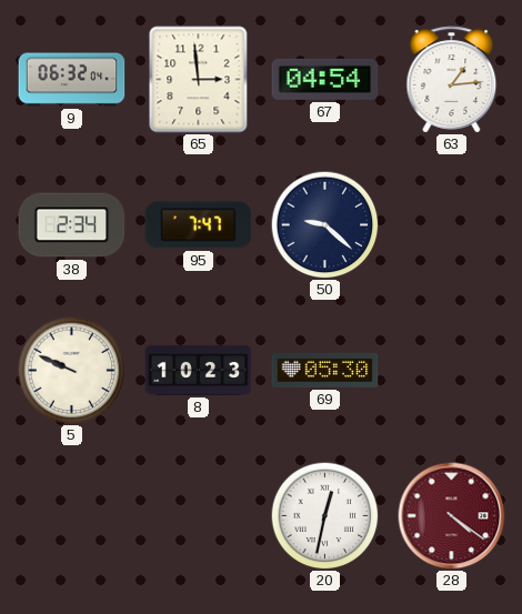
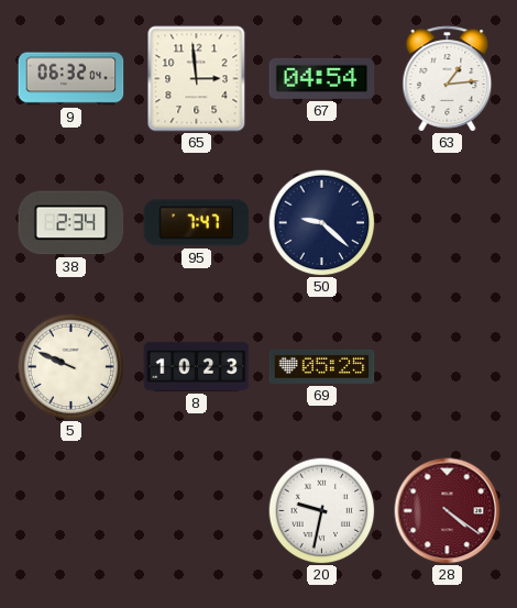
69: 05:30 -> 05:25
20: 12:32 -> 9:32
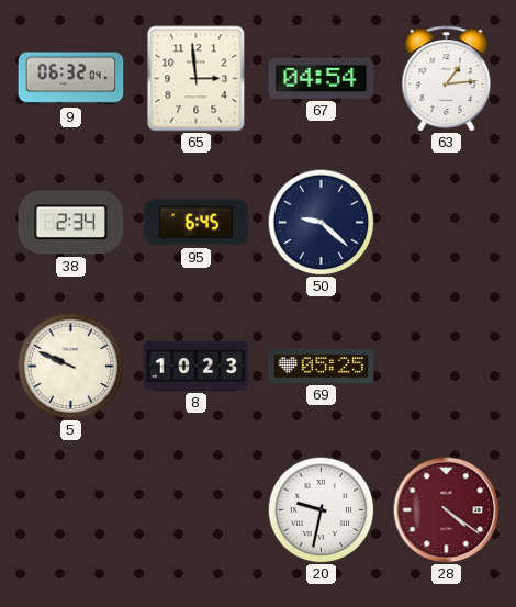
95: 7:47 -> 6:45
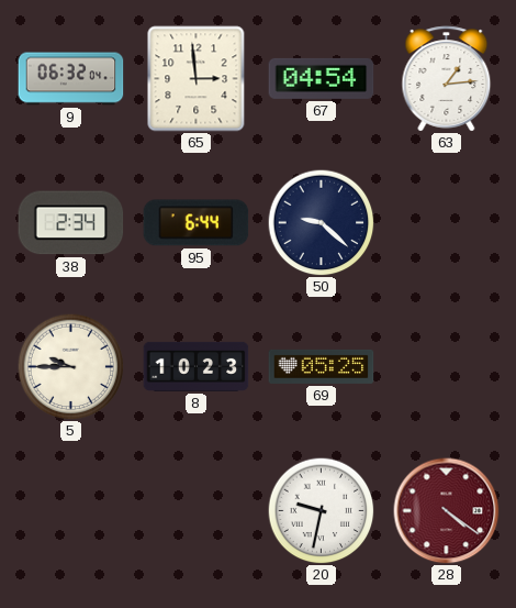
95: 6:45 -> 6:44
5: 9:49 -> 9:45
